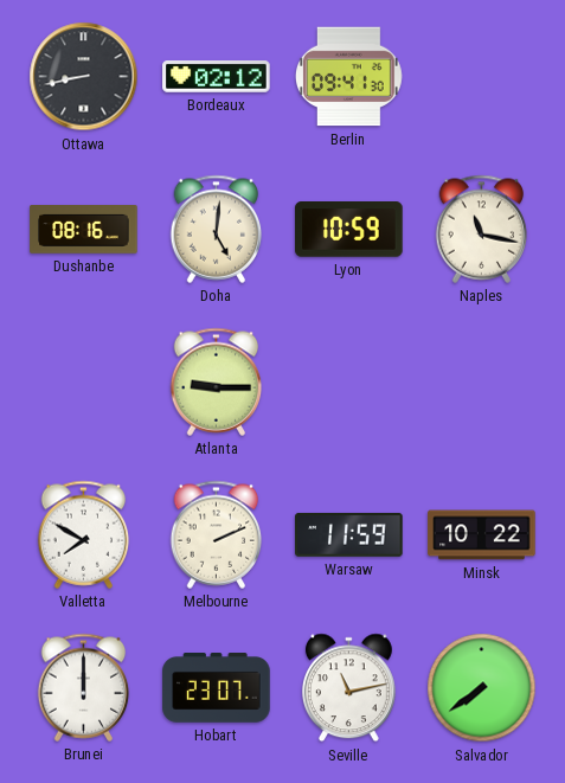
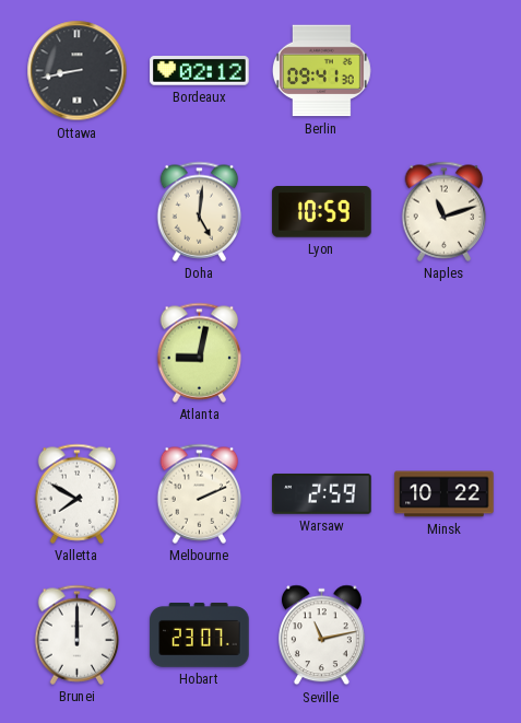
Dushanbe: 08:16 -> none
Naples: 11:17 -> 11:12
Atlanta: 9:15 -> 9:02
Warsaw: 11:59 -> 2:59
Salvador: 7:39 -> none
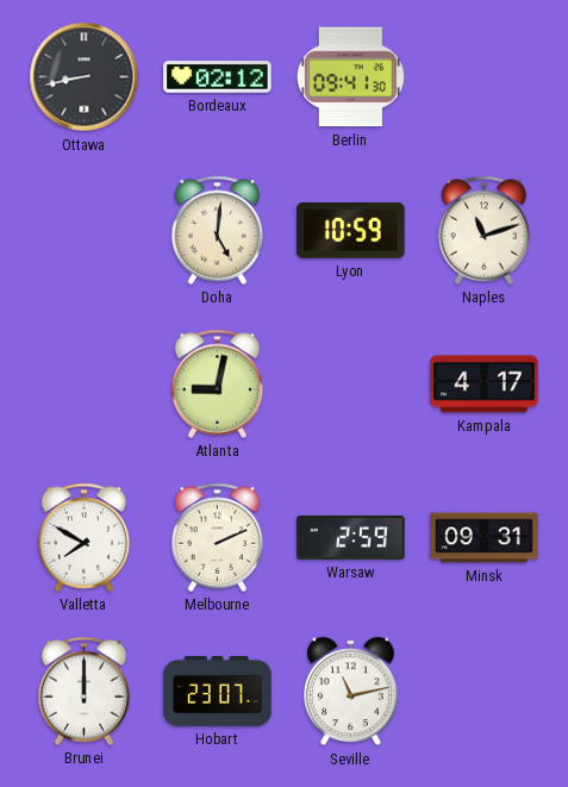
Kampala: none -> 4:17
Minsk: 10:22 -> 09:31
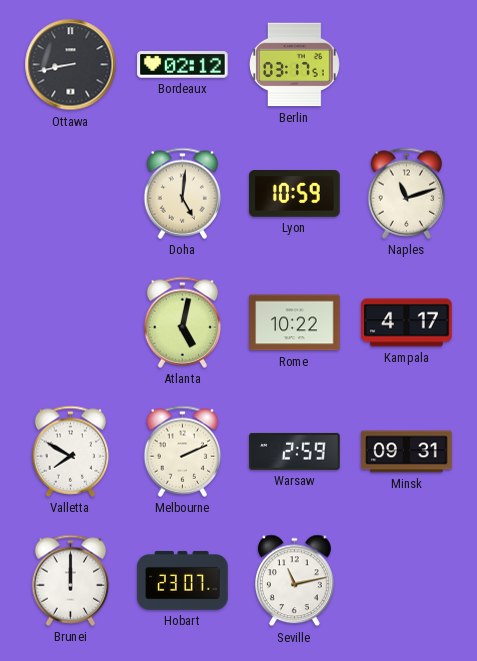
Berlin: 09:41 -> 03:17
Atlanta: 9:02 -> 5:02
Rome: none -> 10:22
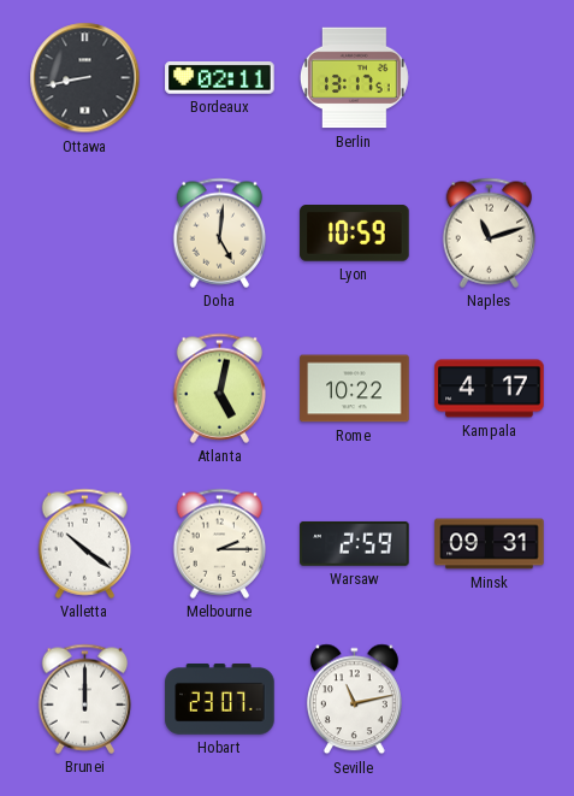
Bordeaux: 02:12 -> 02:11
Berlin: 03:17 -> 13:17
Valletta: 7:50 -> 10:21
Melbourne: 2:11 -> 2:15
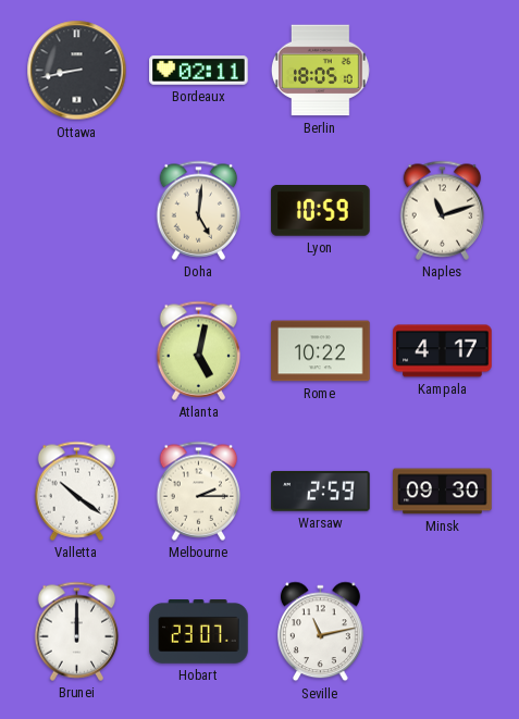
Berlin: 13:17 -> 18:05
Minsk: 09:31 -> 09:30
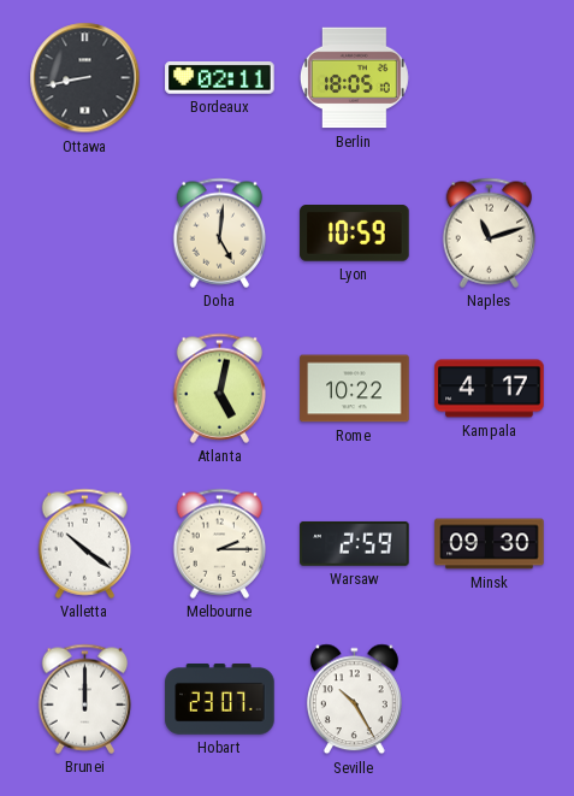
Seville: 11:13 -> 10:25
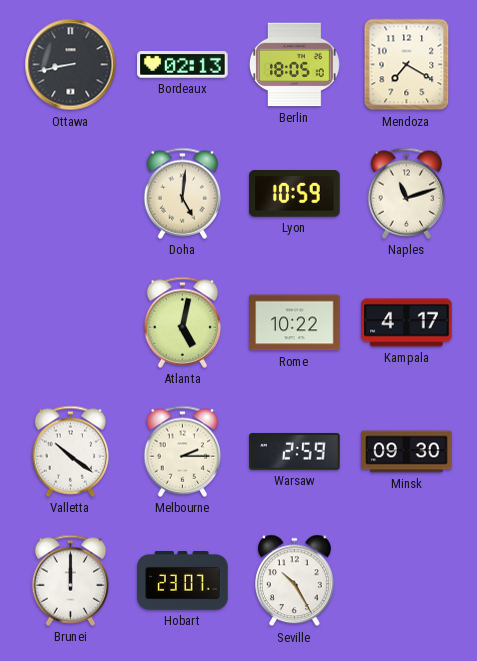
Bordeaux: 02:11 -> 02:13
Mendoza: none -> 7:20
